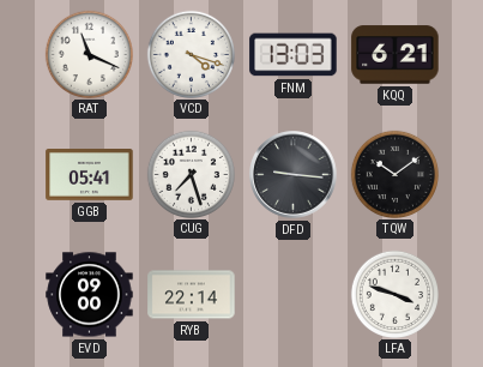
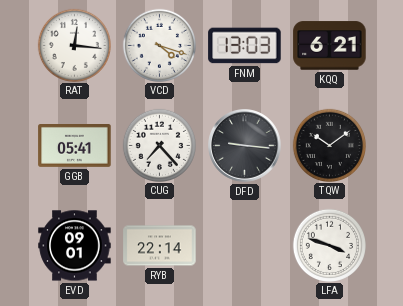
RAT: 11:19 -> 12:16
CUG: 7:27 -> 7:23
EVD: 09:00 -> 09:01
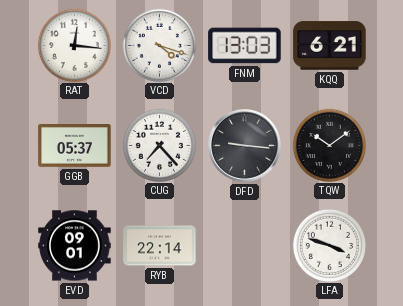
GGB: 05:41 -> 05:37
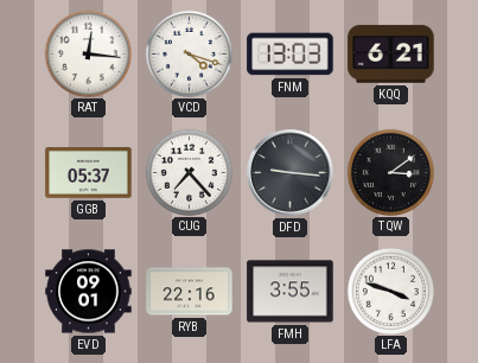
TQW: 10:09 -> 3:09
RYB: 22:14 -> 22:16
FMH: none -> 3:55
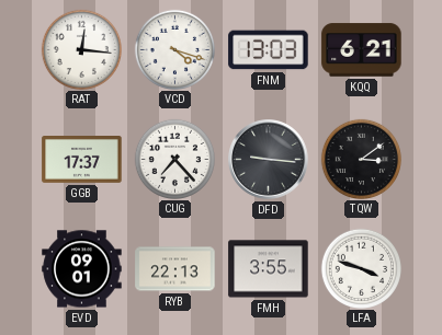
GGB: 05:37 -> 17:37
RYB: 22:16 -> 22:13
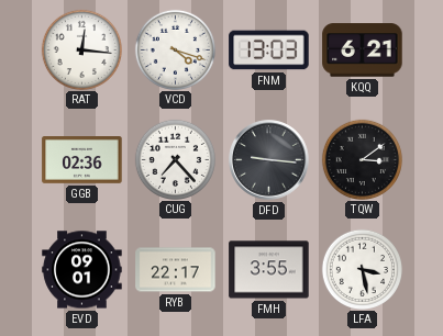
GGB: 17:37 -> 02:36
RYB: 22:13 -> 22:17
LFA: 3:48 -> 3:28
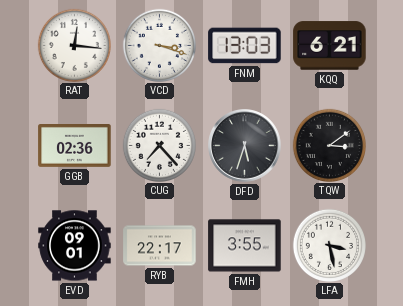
VCD: 4:18 -> 3:18
DFD: 9:16 -> 5:33
